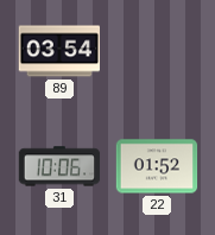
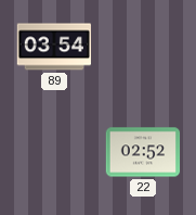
31: 10:06 -> none
22: 01:52 -> 02:52
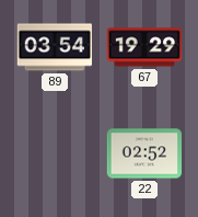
67: none -> 19:29
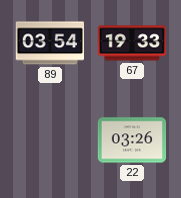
67: 19:29 -> 19:33
22: 02:52 -> 03:26
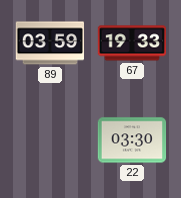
89: 03:54 -> 03:59
22: 03:26 -> 03:30
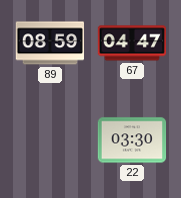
89: 03:59 -> 08:59
67: 19:33 -> 04:47
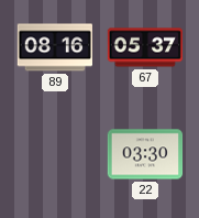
89: 08:59 -> 08:16
67: 04:47 -> 05:37
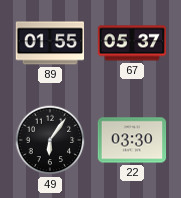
89: 08:16 -> 01:55
49: none -> 6:06
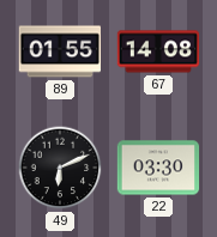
67: 05:37 -> 14:08
49: 6:06 -> 6:11
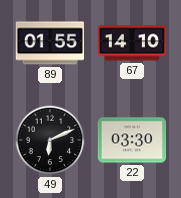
67: 14:08 -> 14:10
